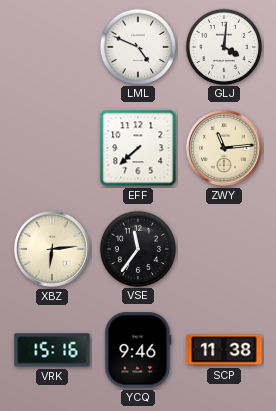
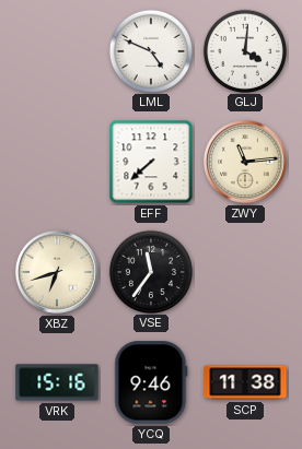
XBZ: 6:14 -> 6:42
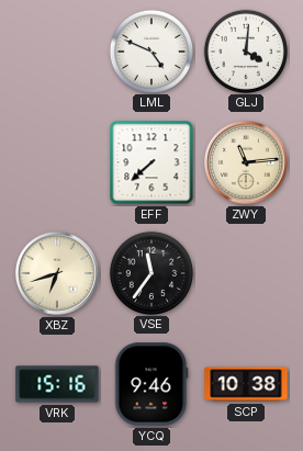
SCP: 11:38 -> 10:38
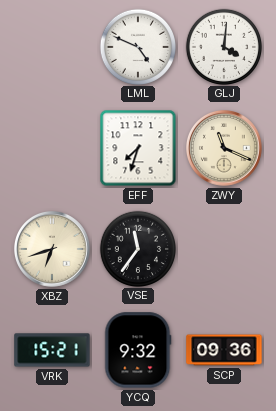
EFF: 7:38 -> 7:33
ZWY: 11:14 -> 11:19
VRK: 15:16 -> 15:21
YCQ: 9:46 -> 9:32
SCP: 10:38 -> 09:36
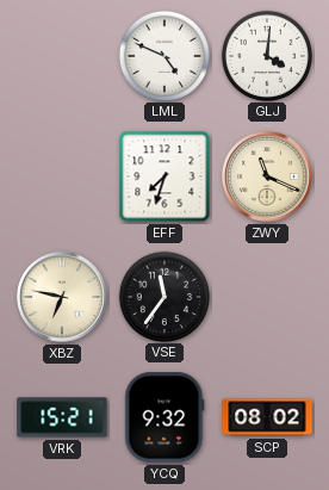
XBZ: 6:42 -> 6:47
SCP: 09:36 -> 08:02
